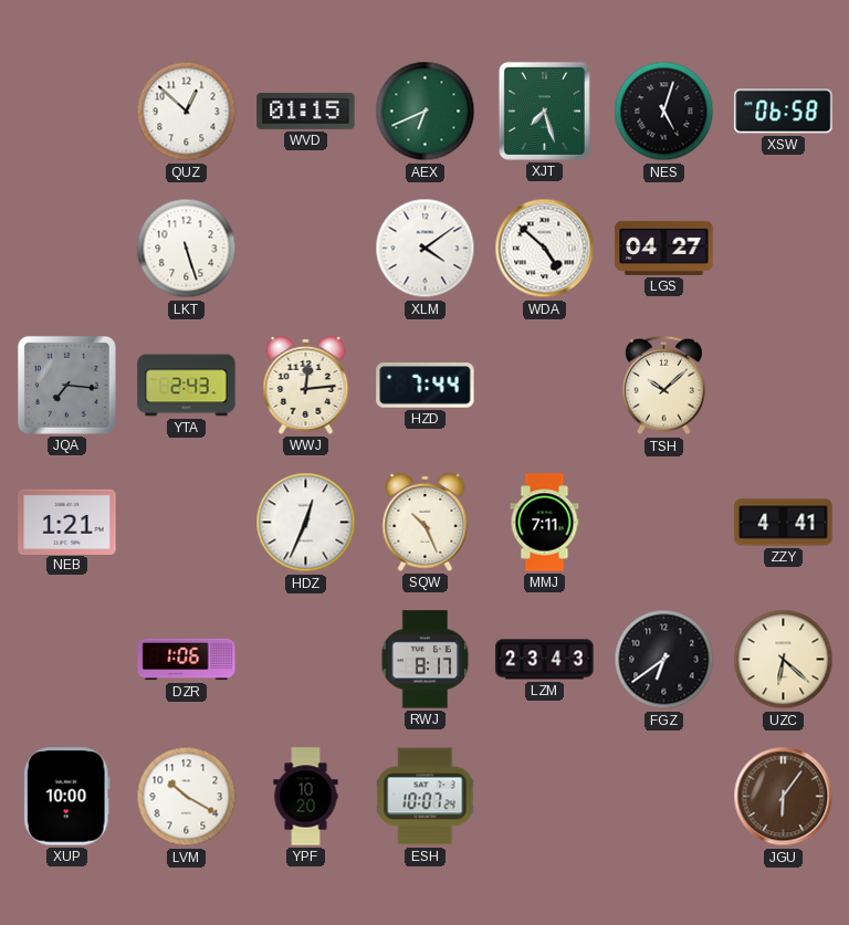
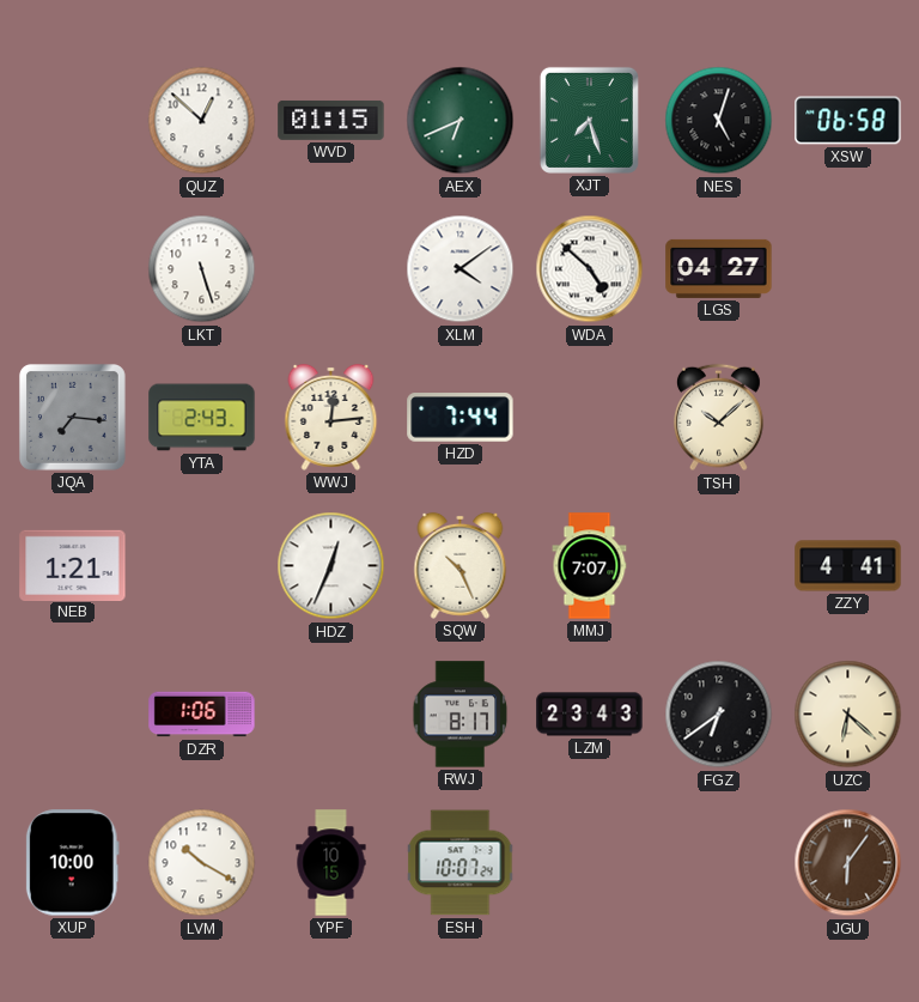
MMJ: 7:11 -> 7:07
YPF: 10:20 -> 10:15
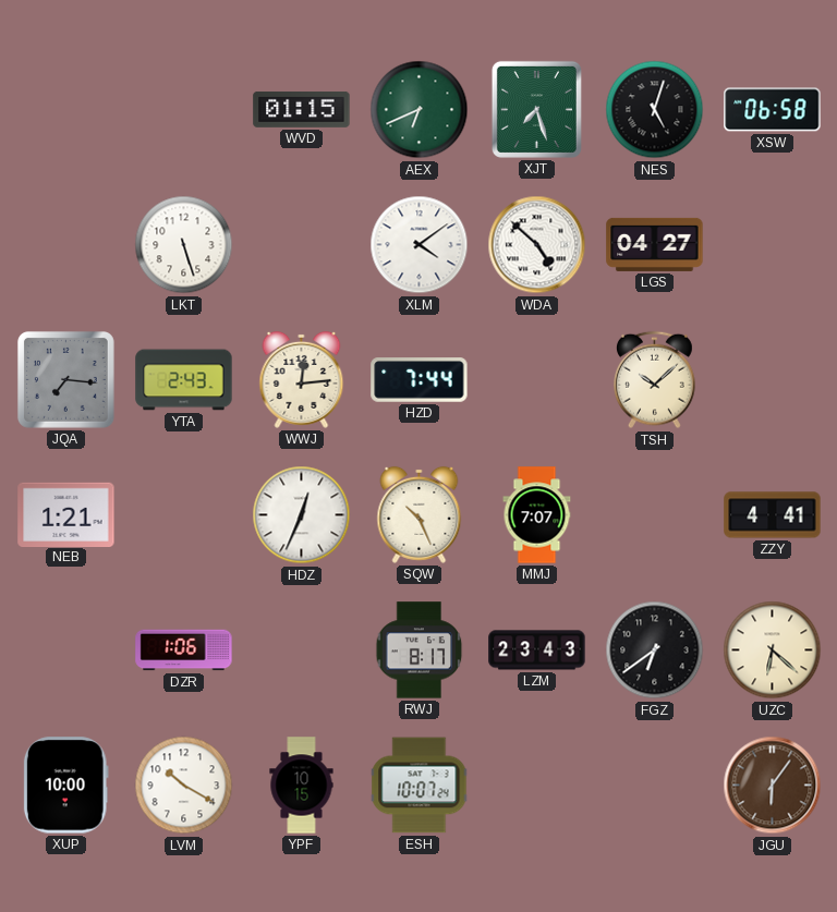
QUZ: 12:52 -> none
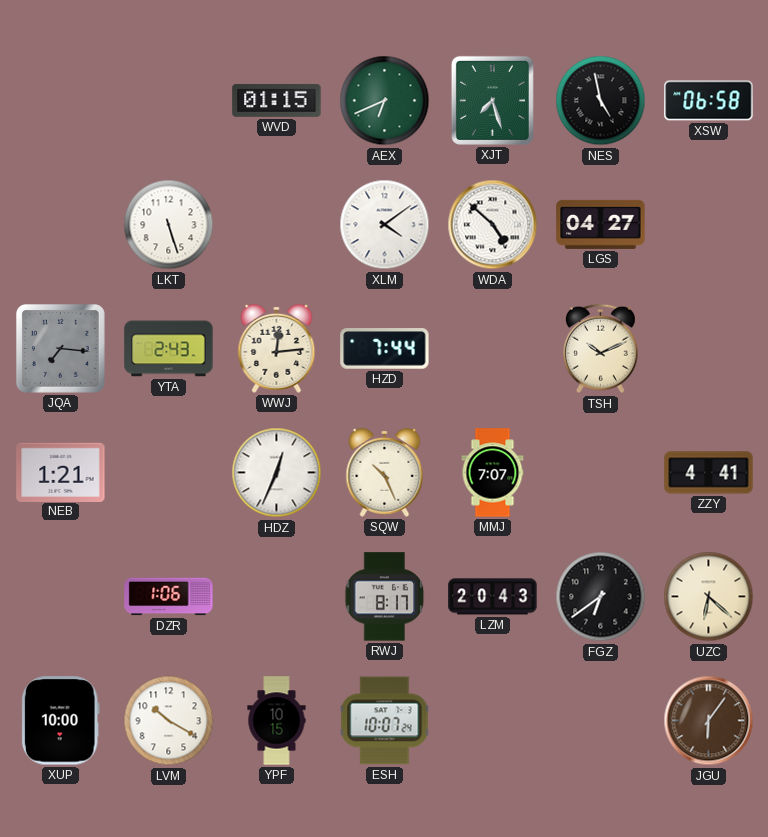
NES: 5:03 -> 4:58
TSH: 10:08 -> 10:11
LZM: 23:43 -> 20:43
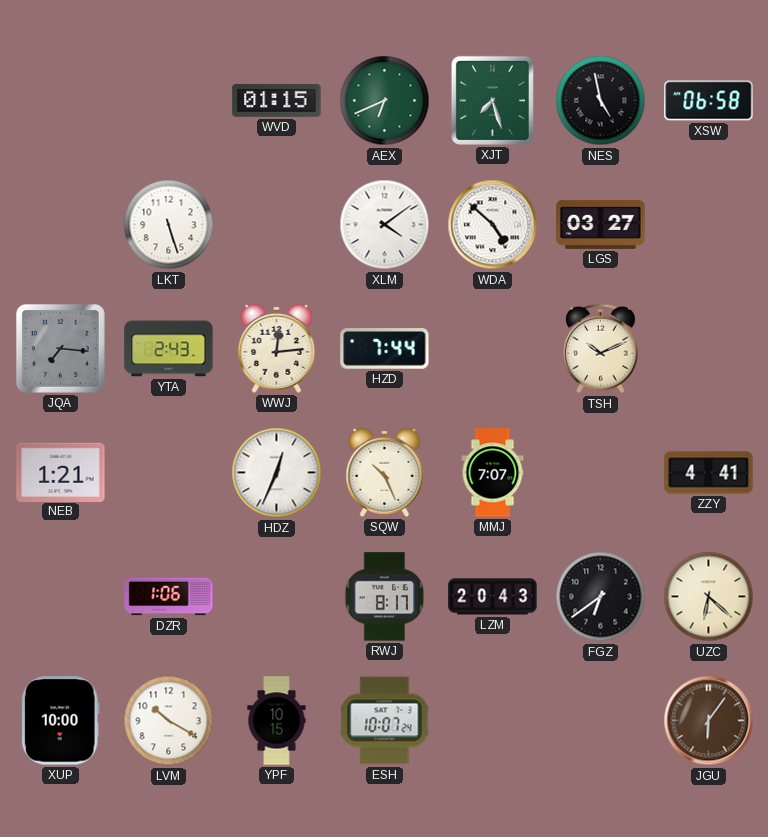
LGS: 04:27 -> 03:27
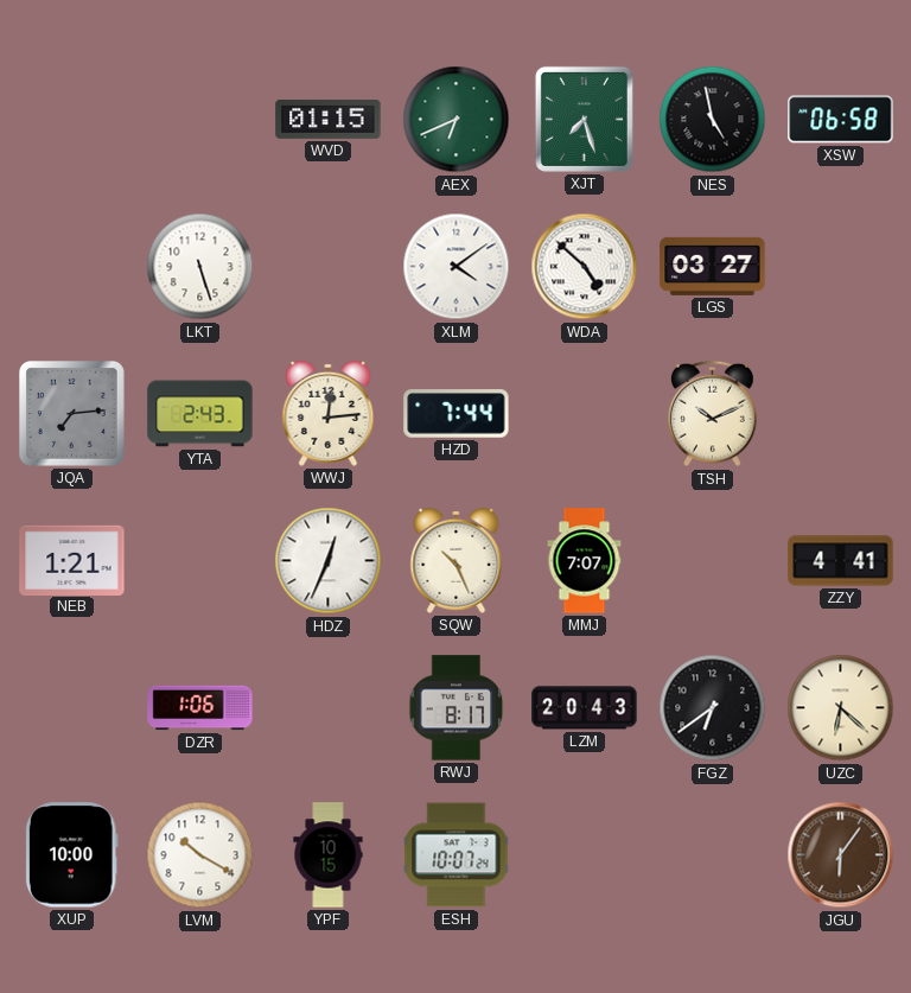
JQA: 7:16 -> 7:14
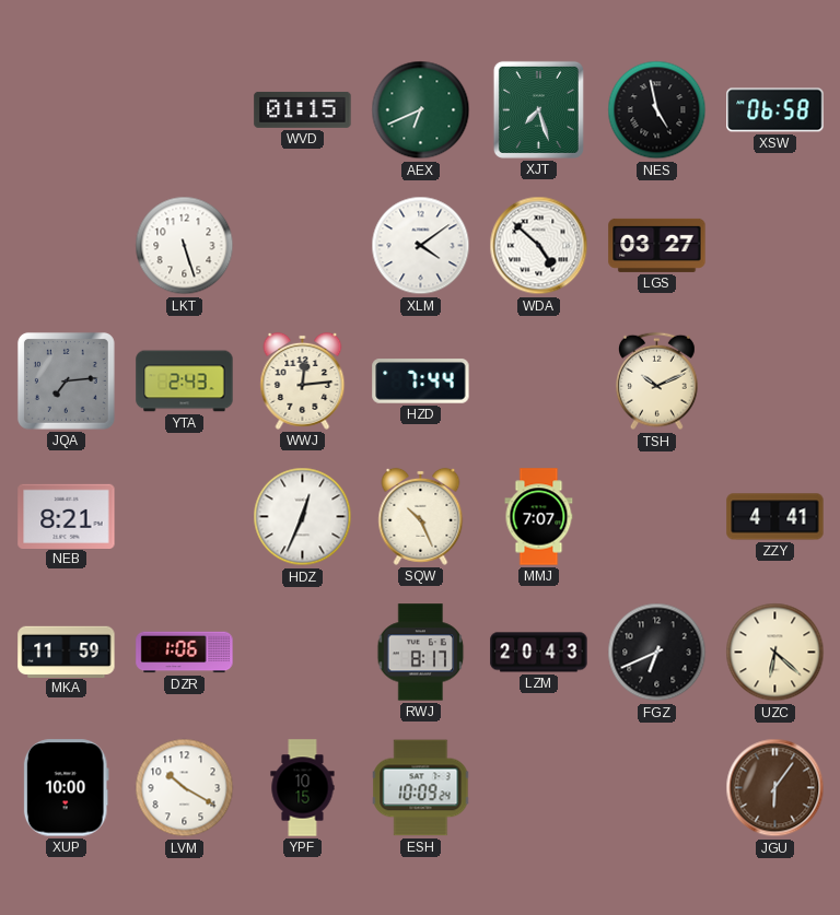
NEB: 1:21 -> 8:21
MKA: none -> 11:59
FGZ: 6:39 -> 6:41
ESH: 10:07 -> 10:09
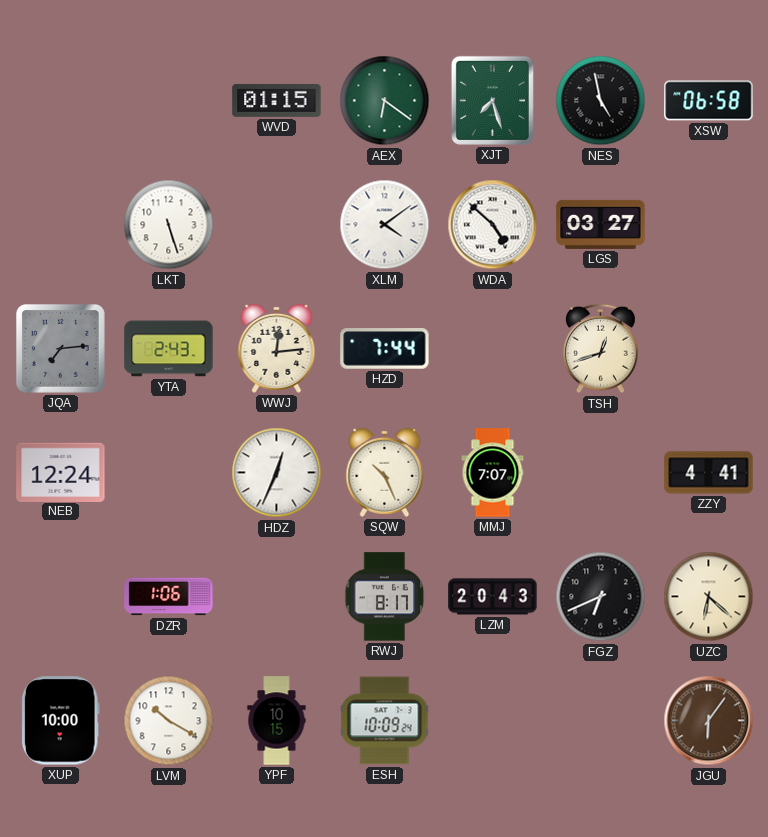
AEX: 6:41 -> 6:21
TSH: 10:11 -> 12:42
NEB: 8:21 -> 12:24
MKA: 11:59 -> none
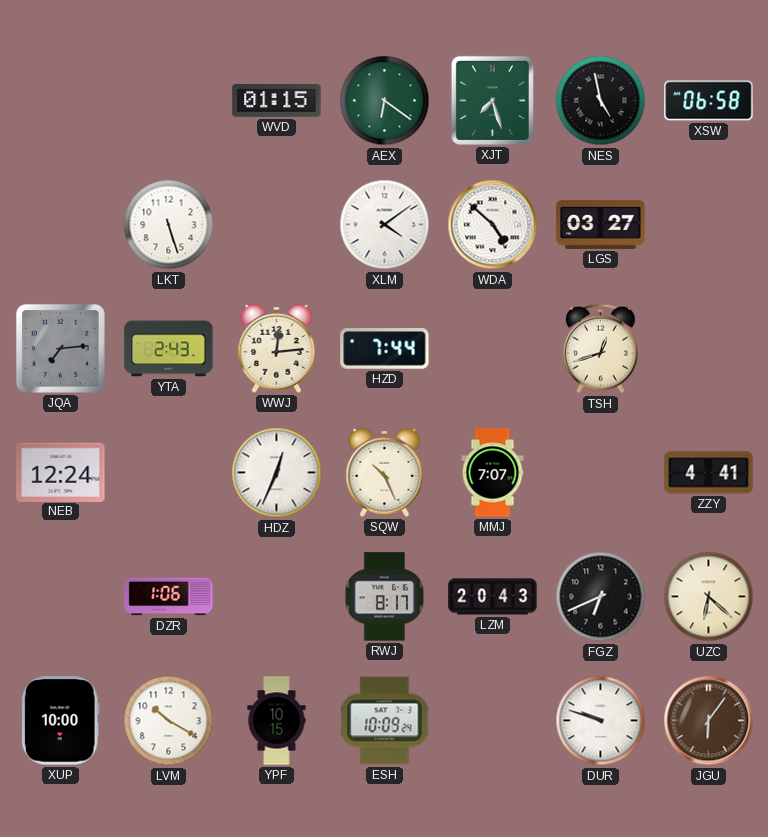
DUR: none -> 9:48
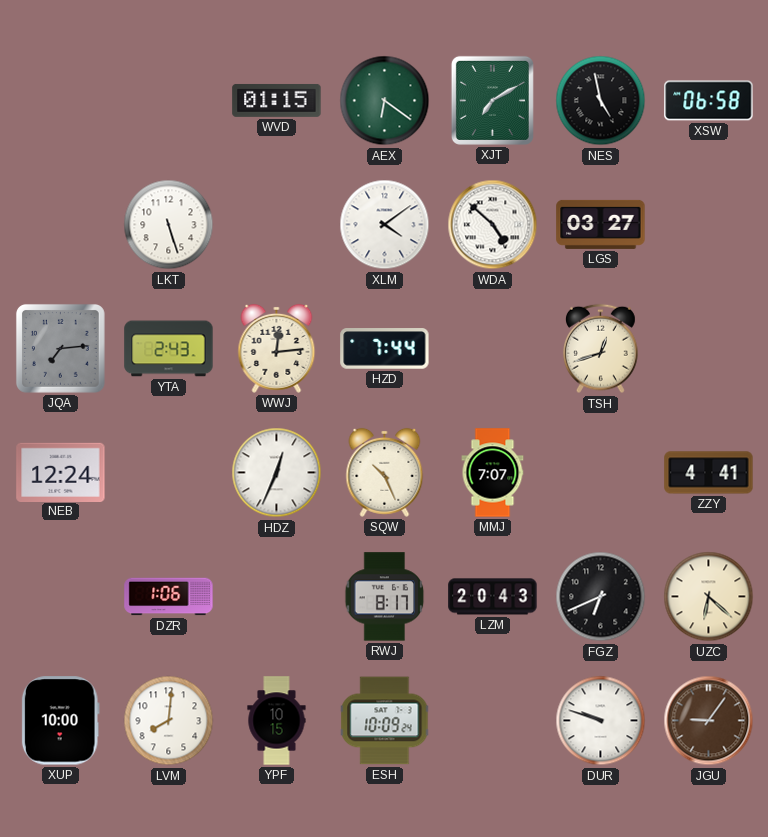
XJT: 7:27 -> 7:10
LVM: 10:20 -> 8:01
JGU: 6:06 -> 9:06
